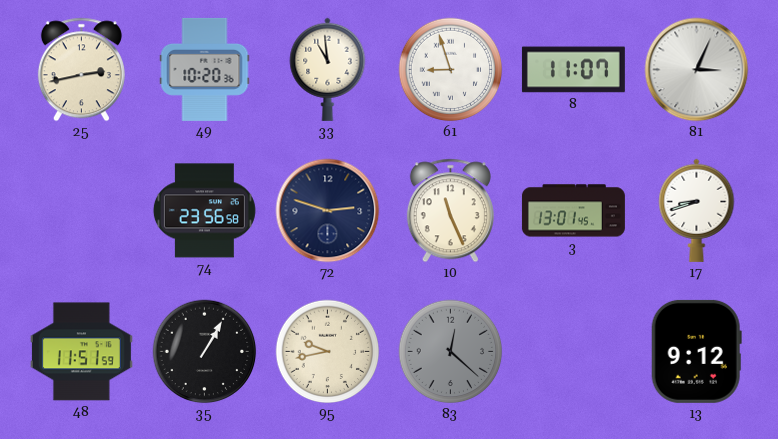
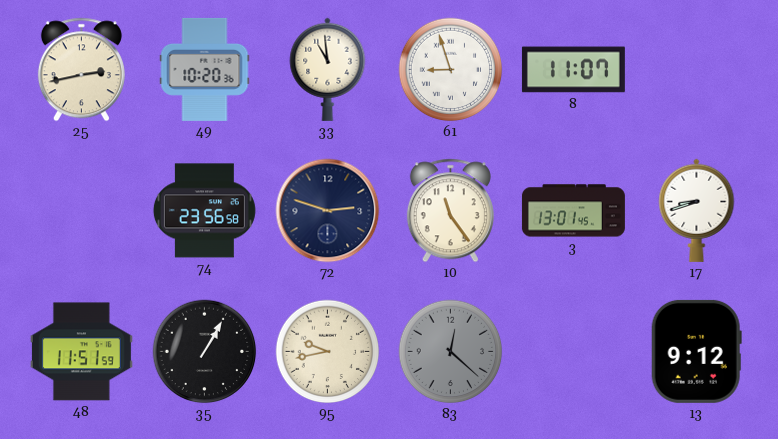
81: 3:04 -> none
10: 11:26 -> 11:24
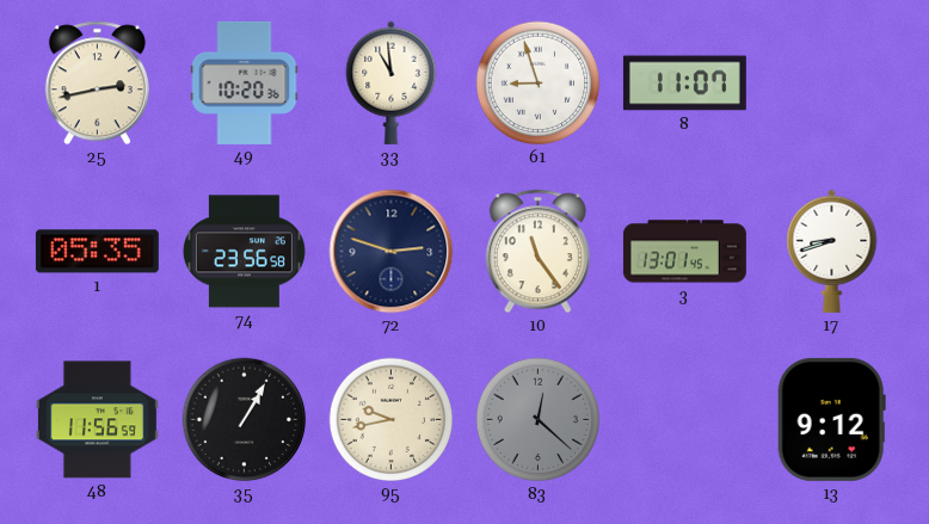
1: none -> 05:35
48: 11:51 -> 11:56
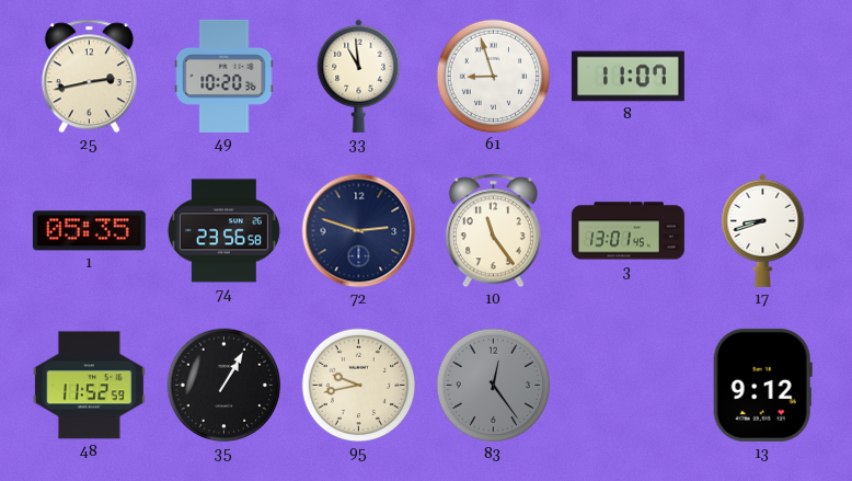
48: 11:56 -> 11:52
83: 12:22 -> 12:24
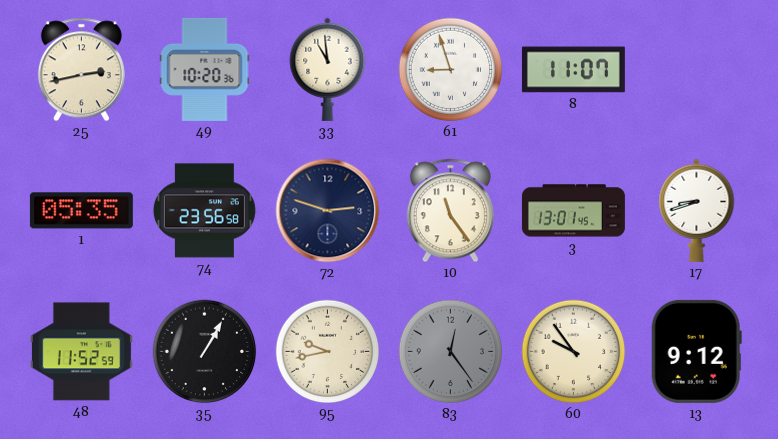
60: none -> 9:54
